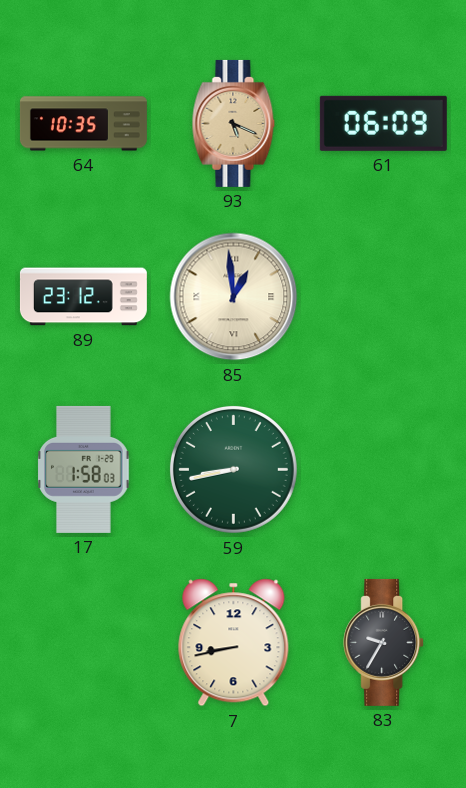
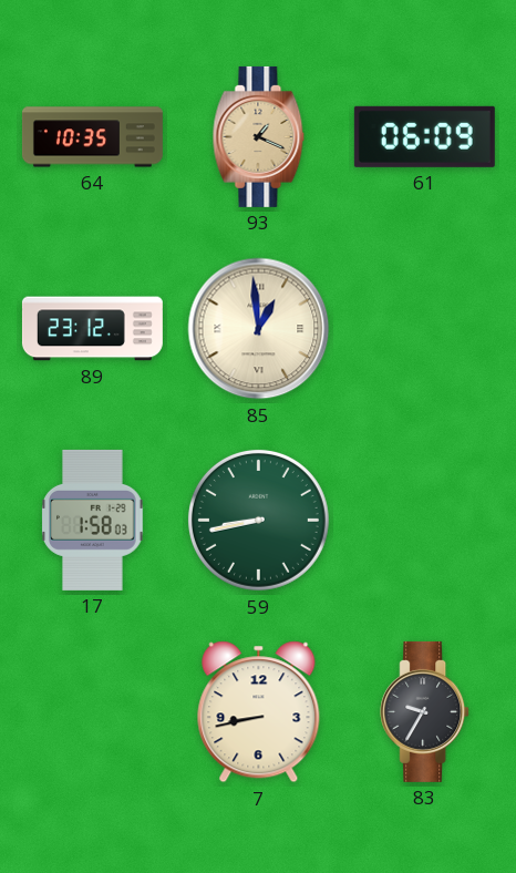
93: 5:19 -> 1:19
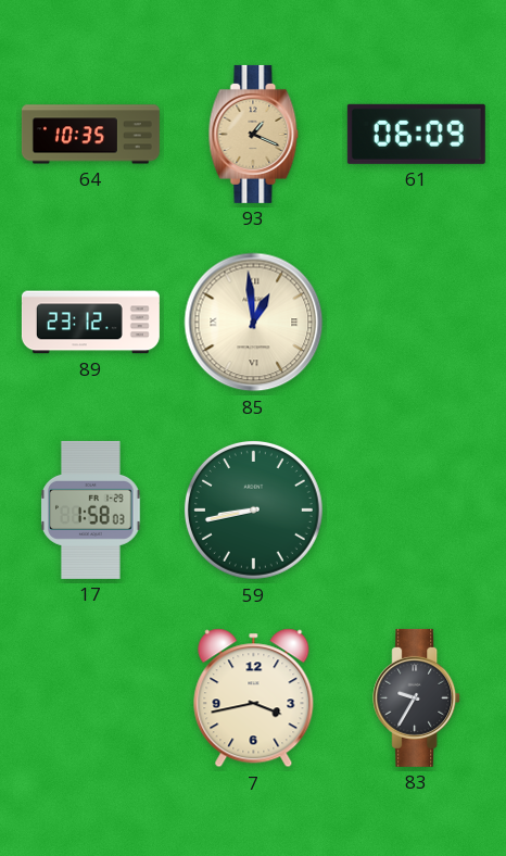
7: 8:43 -> 3:43
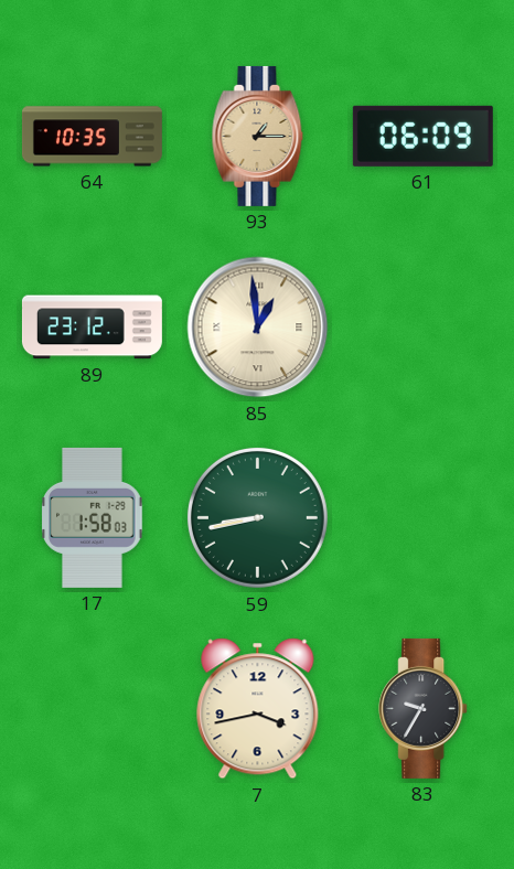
93: 1:19 -> 1:15
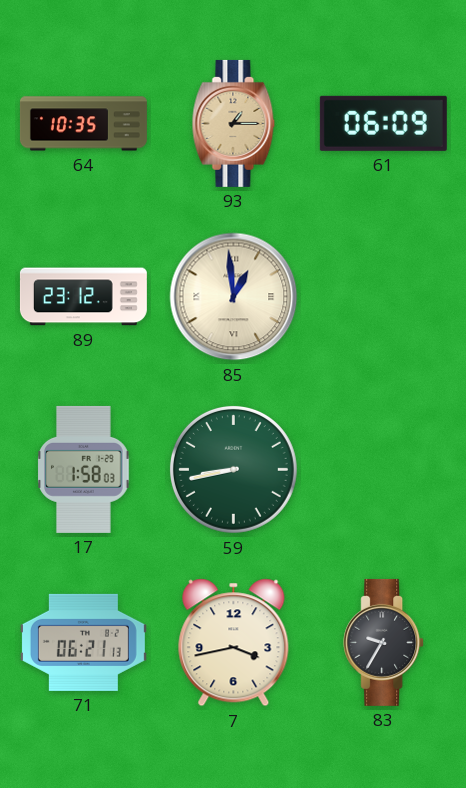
71: none -> 06:21
